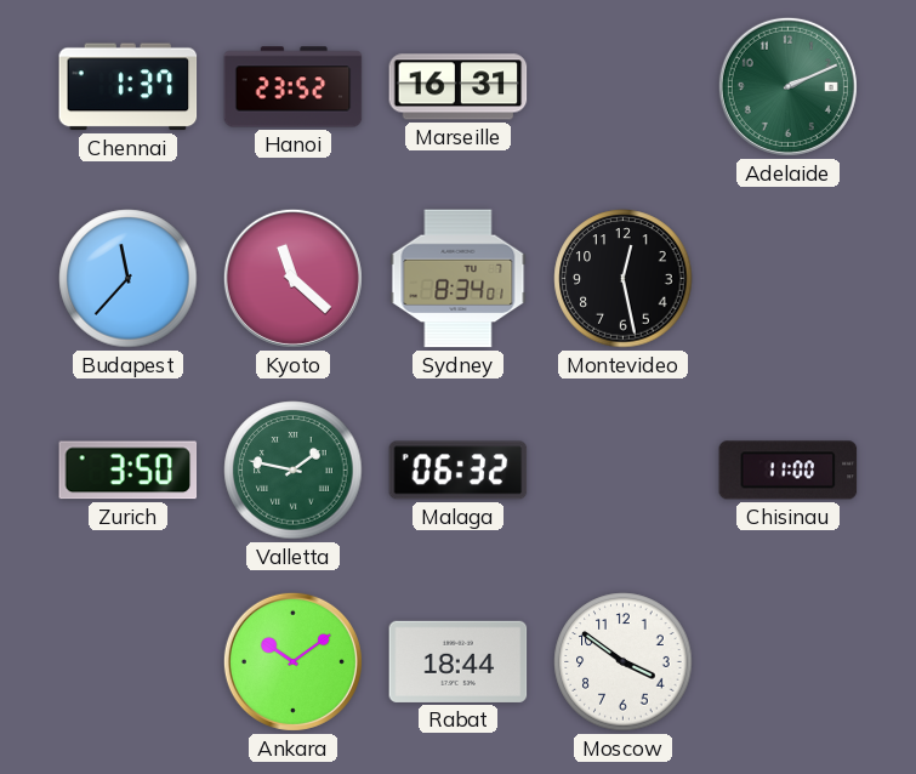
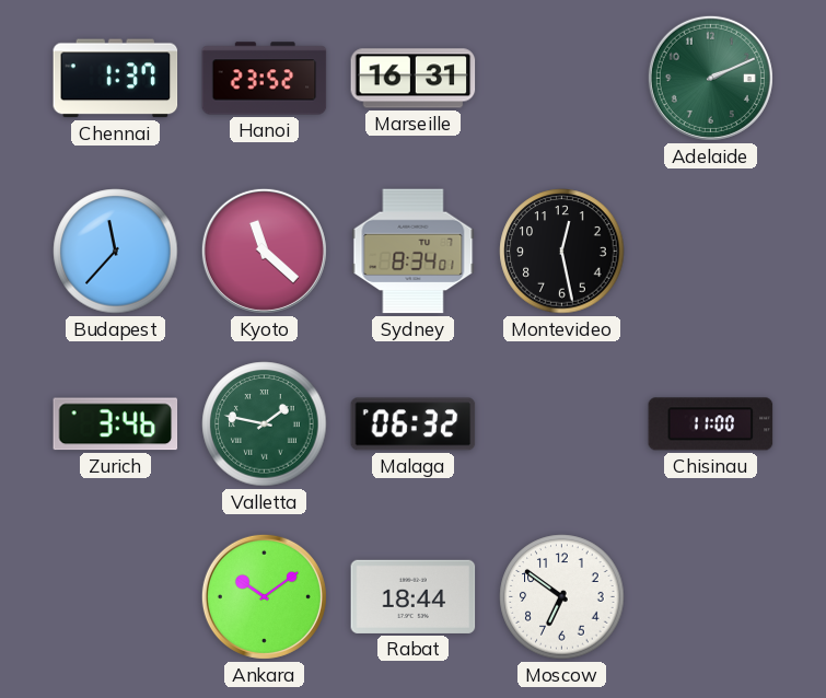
Zurich: 3:50 -> 3:46
Moscow: 3:51 -> 6:51
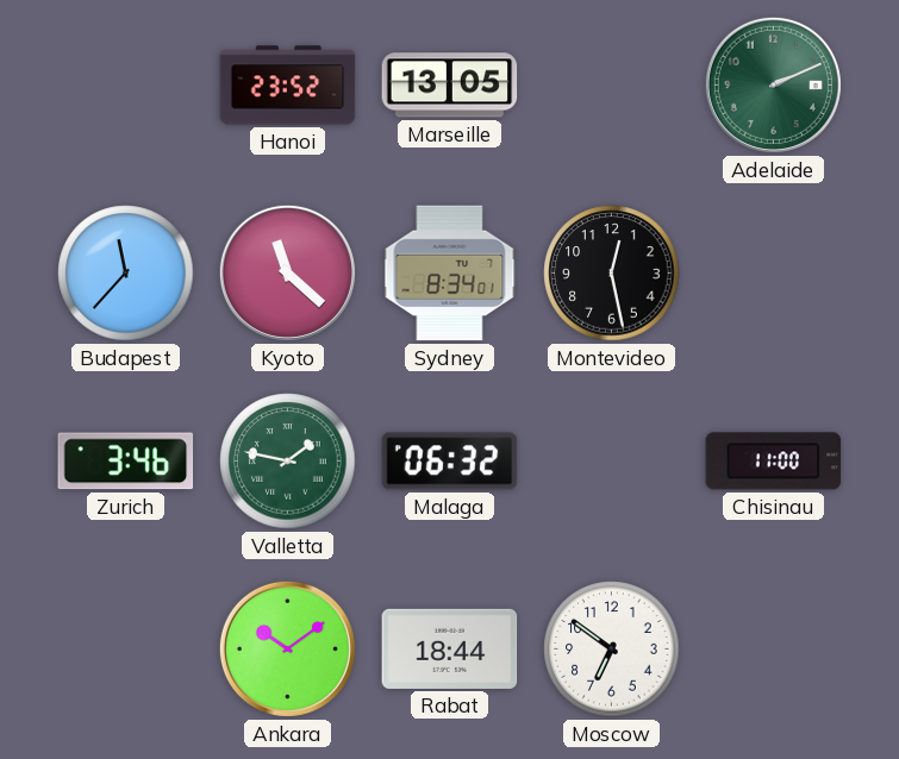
Chennai: 1:37 -> none
Marseille: 16:31 -> 13:05
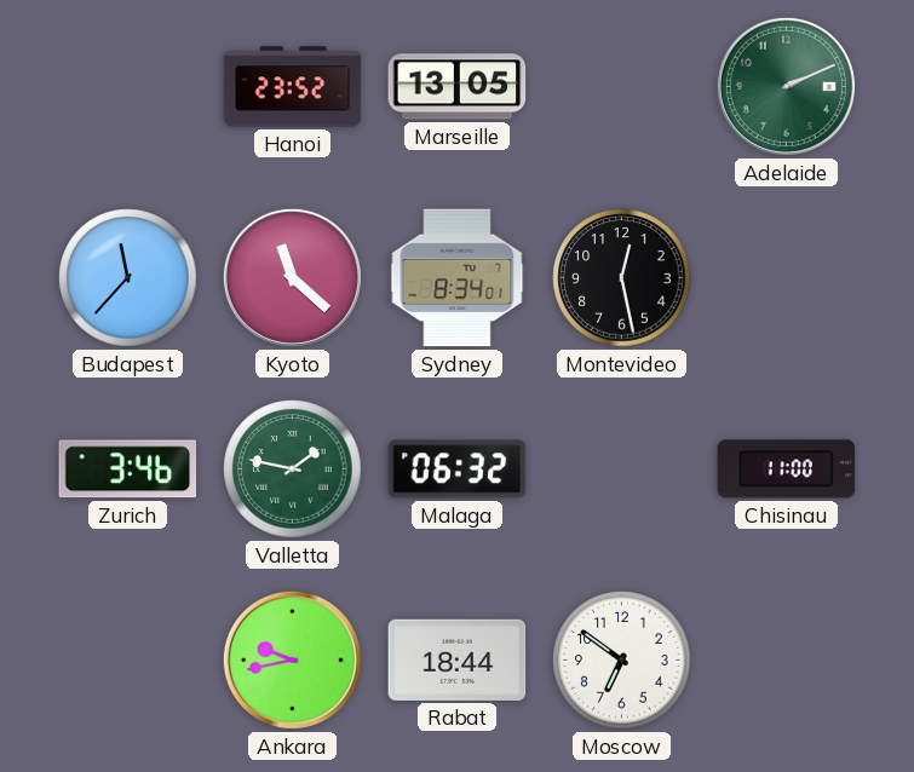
Ankara: 10:09 -> 9:43
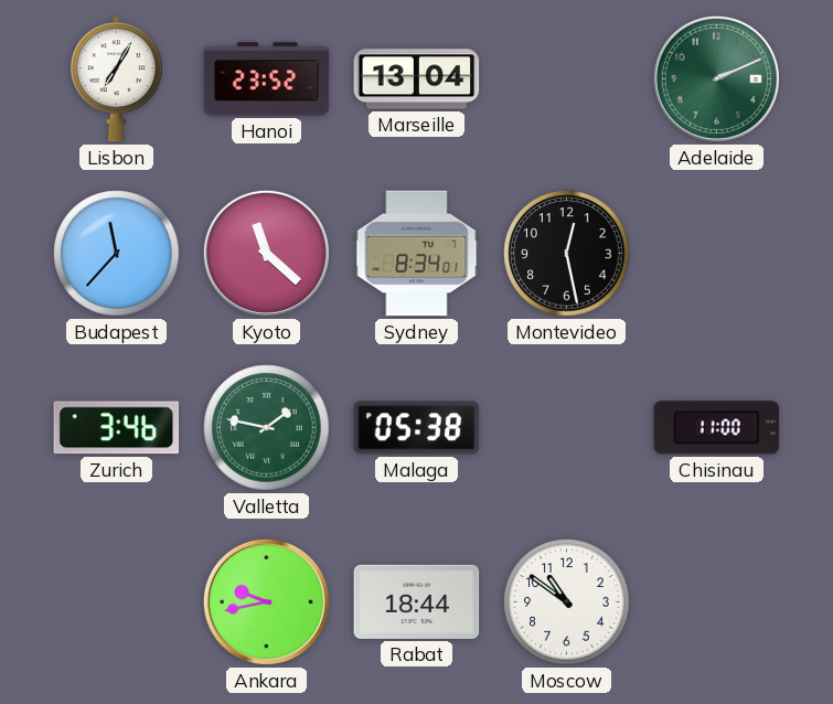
Lisbon: none -> 7:05
Marseille: 13:05 -> 13:04
Malaga: 06:32 -> 05:38
Moscow: 6:51 -> 10:51
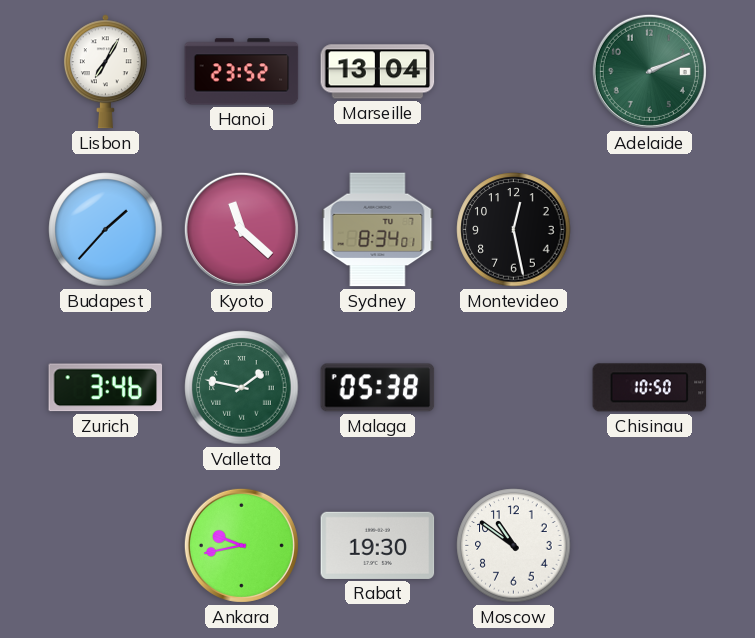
Budapest: 11:37 -> 1:37
Chisinau: 11:00 -> 10:50
Rabat: 18:44 -> 19:30
